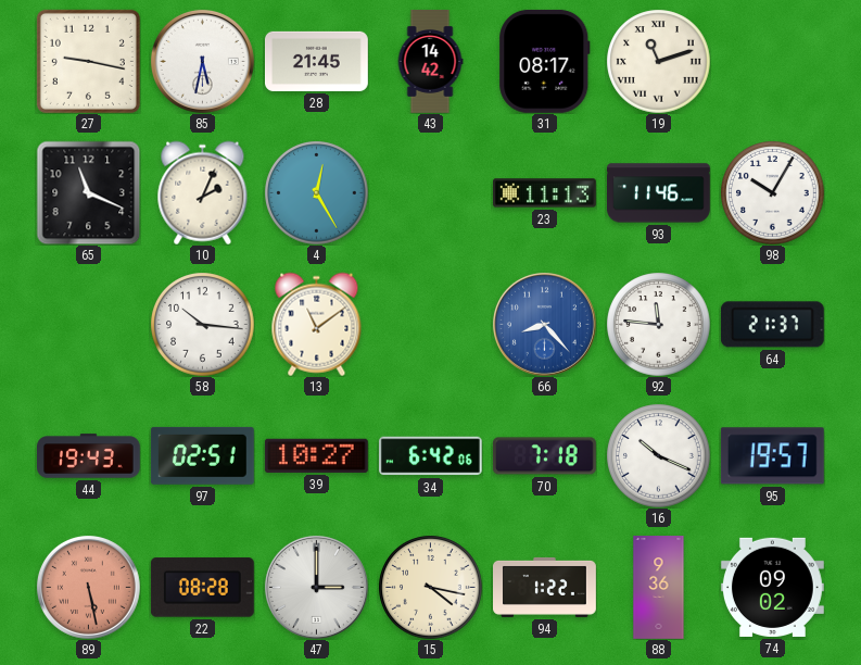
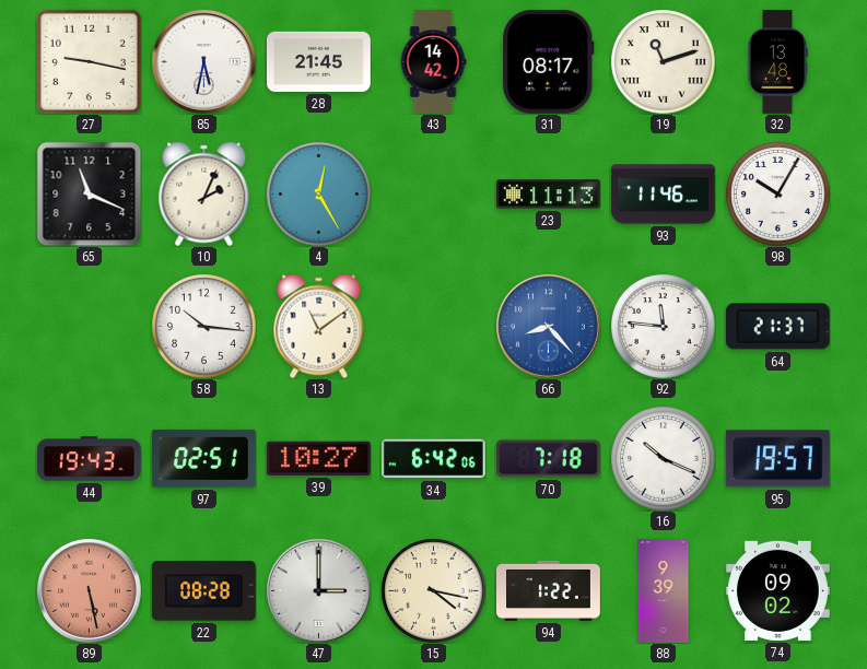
32: none -> 13:48
88: 9:36 -> 9:39
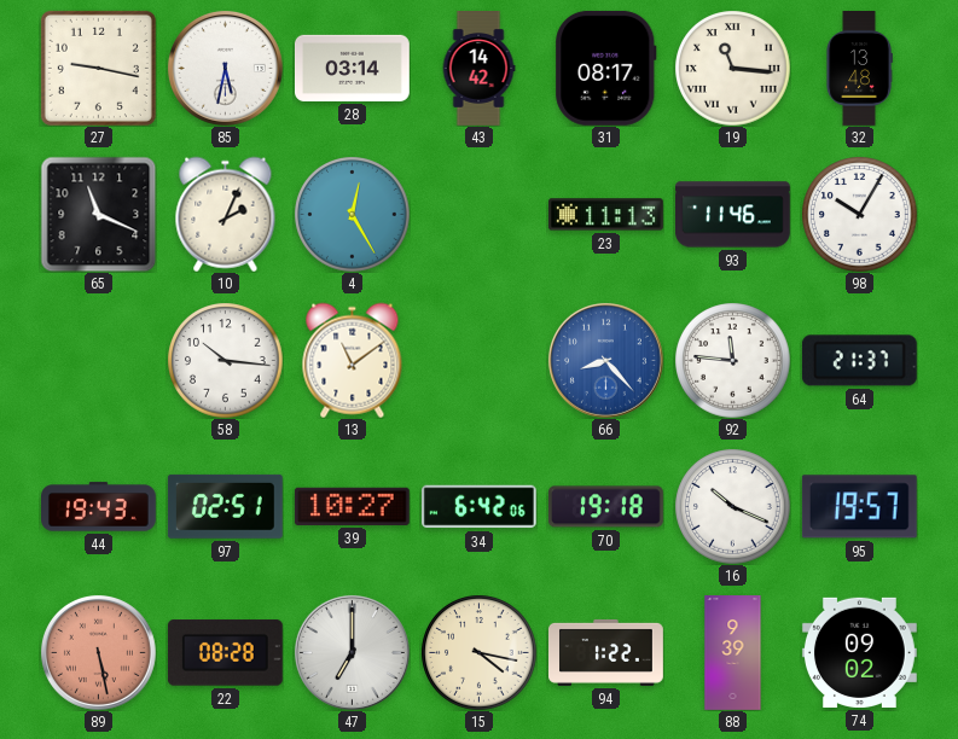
28: 21:45 -> 03:14
19: 11:12 -> 11:16
70: 7:18 -> 19:18
47: 3:00 -> 7:00
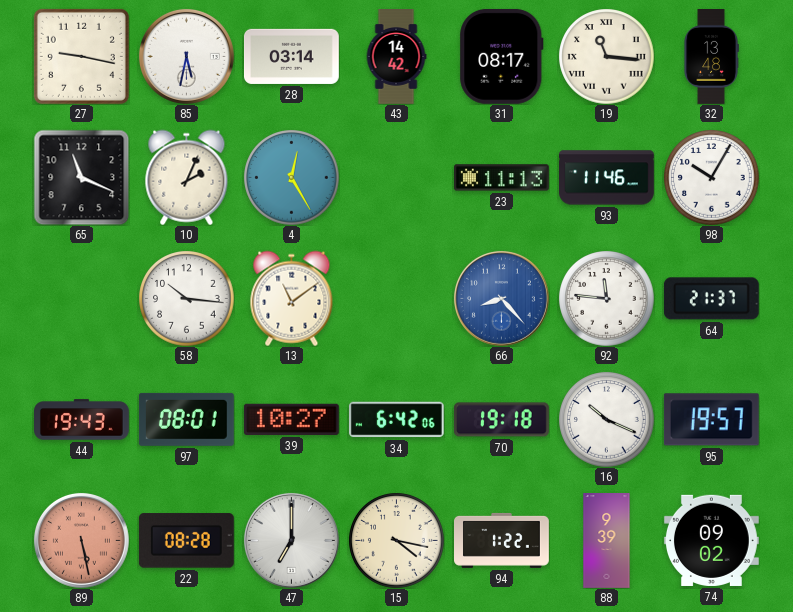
97: 02:51 -> 08:01
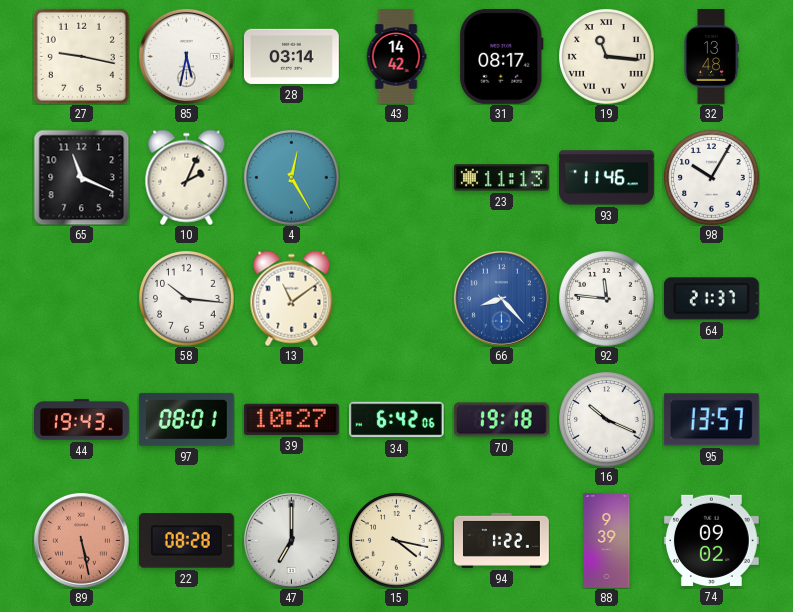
95: 19:57 -> 13:57
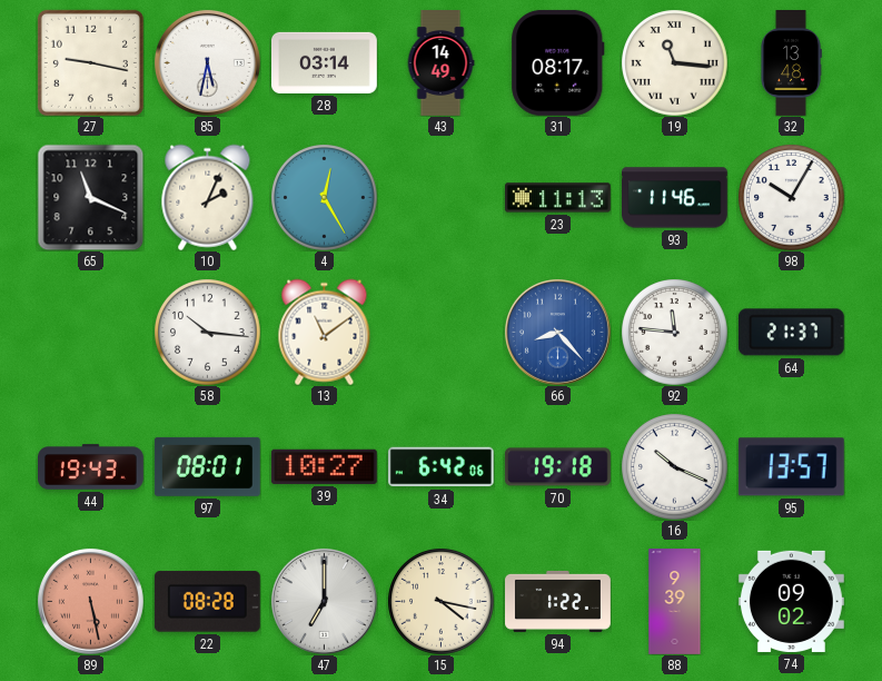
43: 14:42 -> 14:49
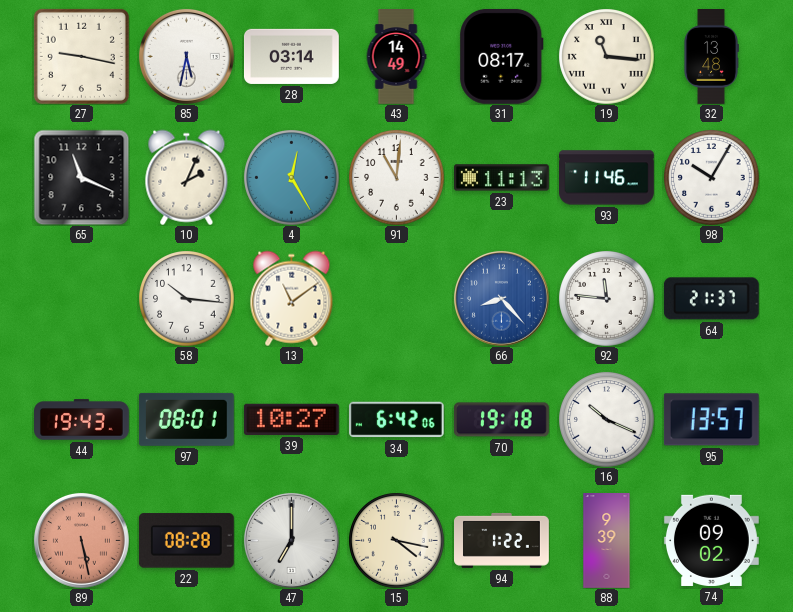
91: none -> 11:01
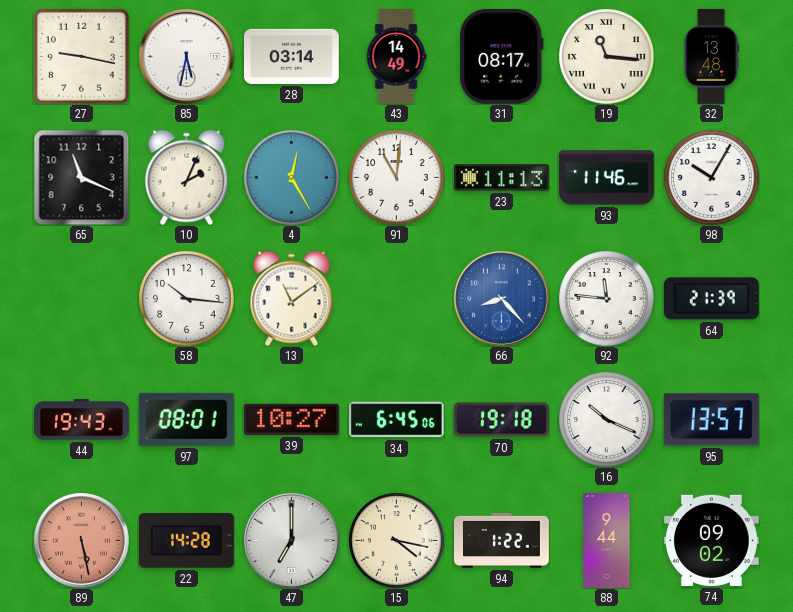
64: 21:37 -> 21:39
34: 6:42 -> 6:45
22: 08:28 -> 14:28
88: 9:39 -> 9:44
